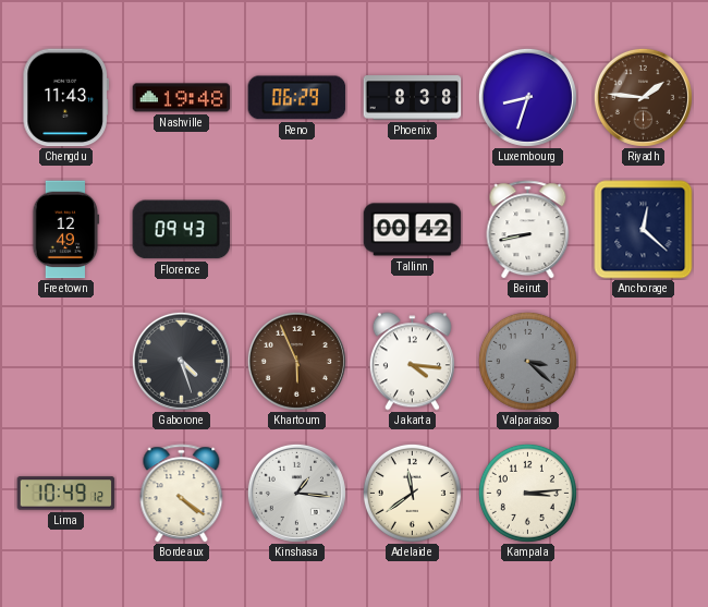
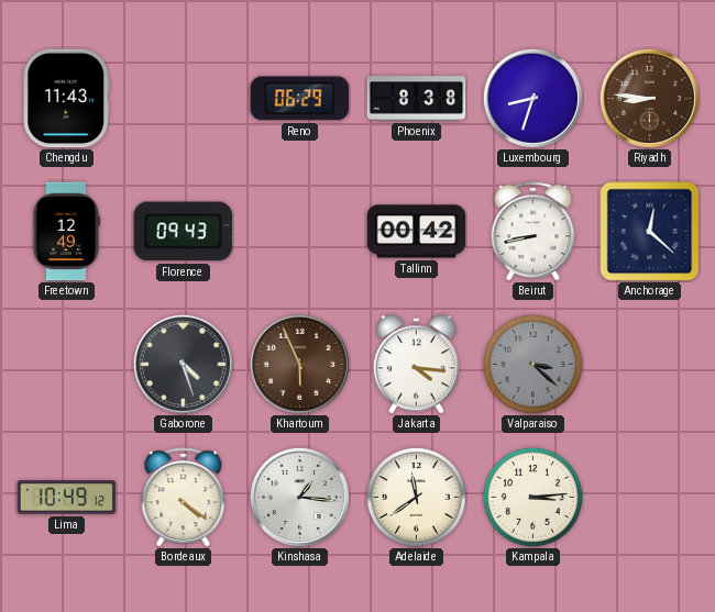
Nashville: 19:48 -> none
Riyadh: 1:46 -> 8:46
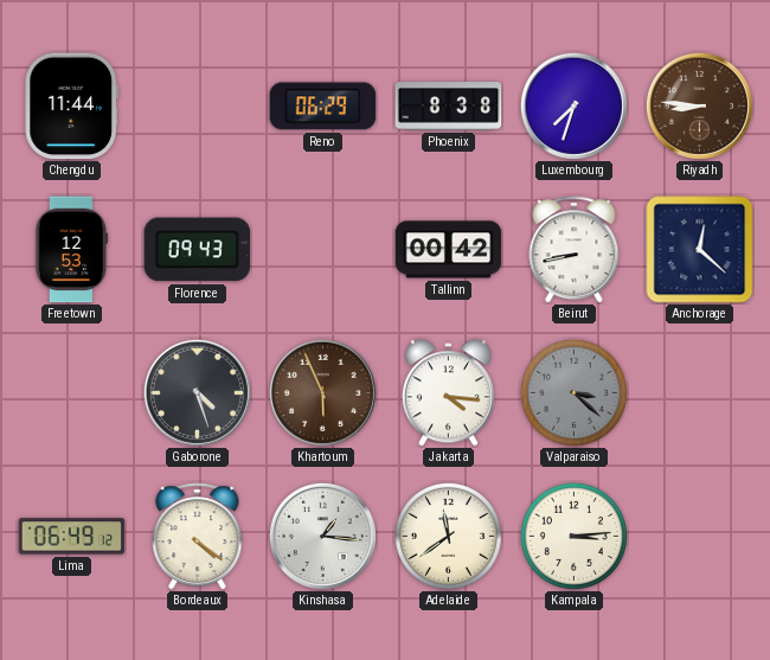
Chengdu: 11:43 -> 11:44
Luxembourg: 8:33 -> 7:33
Freetown: 12:49 -> 12:53
Lima: 10:49 -> 06:49
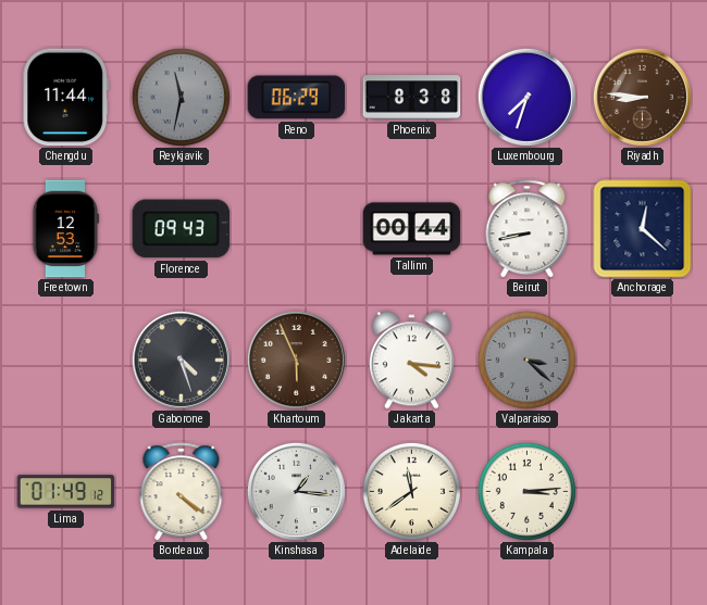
Reykjavik: none -> 11:32
Tallinn: 00:42 -> 00:44
Lima: 06:49 -> 01:49
